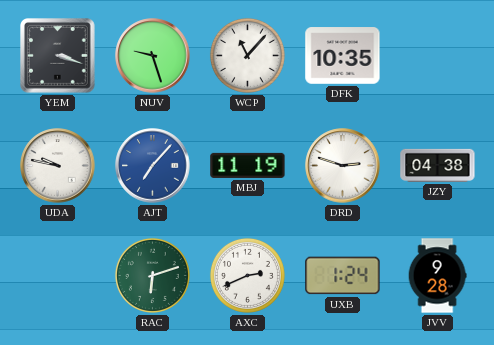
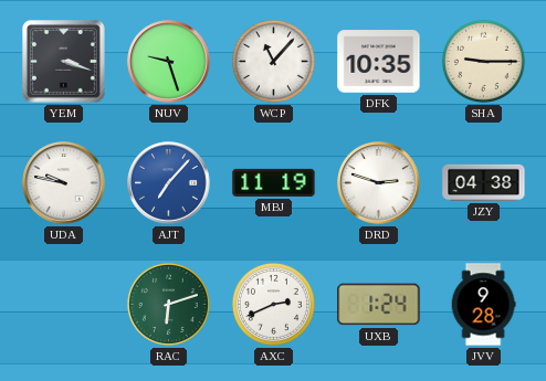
SHA: none -> 9:15
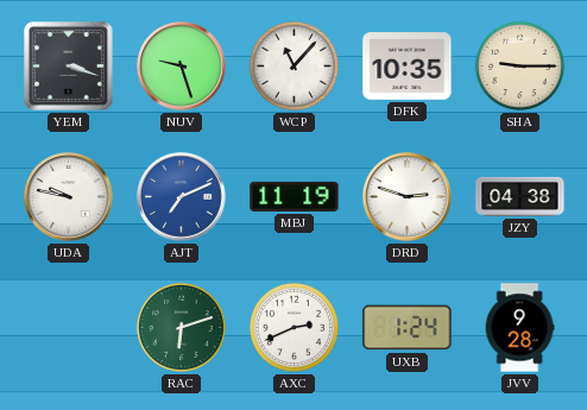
AJT: 7:07 -> 7:11
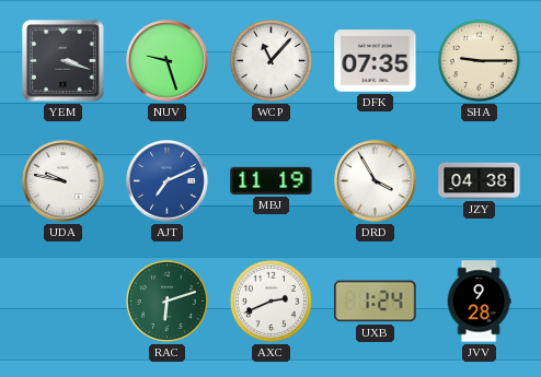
DFK: 10:35 -> 07:35
DRD: 2:48 -> 3:55
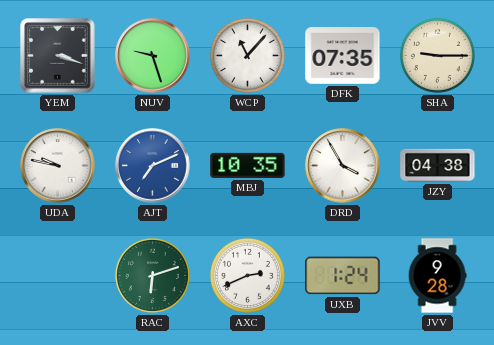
MBJ: 11:19 -> 10:35
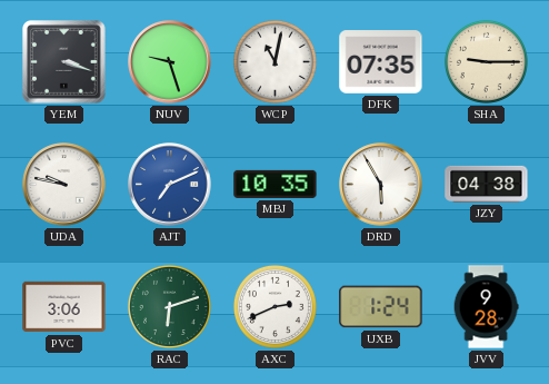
WCP: 11:07 -> 11:02
DRD: 3:55 -> 5:55
PVC: none -> 3:06
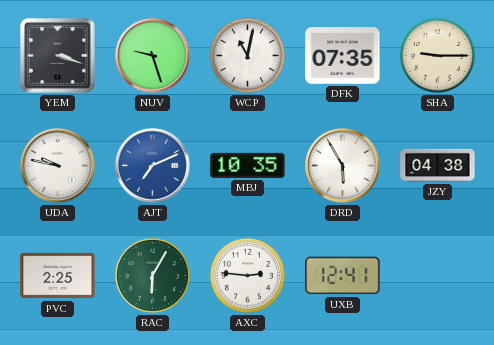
PVC: 3:06 -> 2:25
RAC: 6:12 -> 6:05
AXC: 2:41 -> 2:46
UXB: 1:24 -> 12:41
JVV: 9:28 -> none
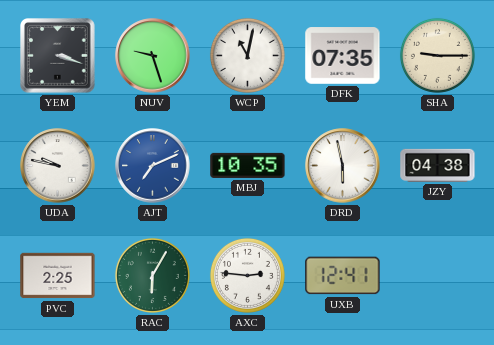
DRD: 5:55 -> 5:58
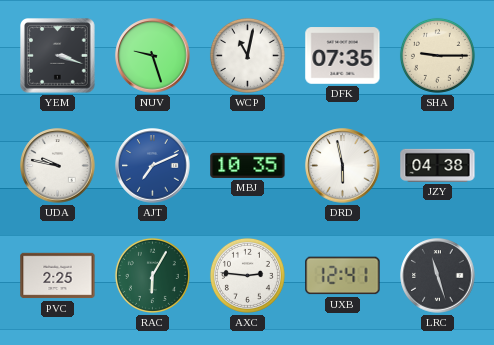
LRC: none -> 11:27
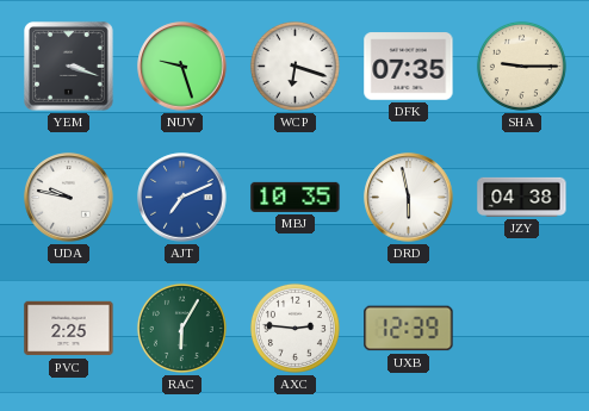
WCP: 11:02 -> 6:18
UXB: 12:41 -> 12:39
LRC: 11:27 -> none
